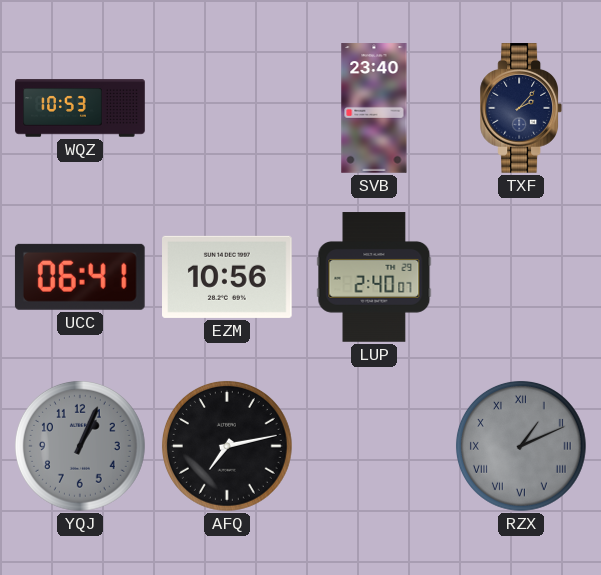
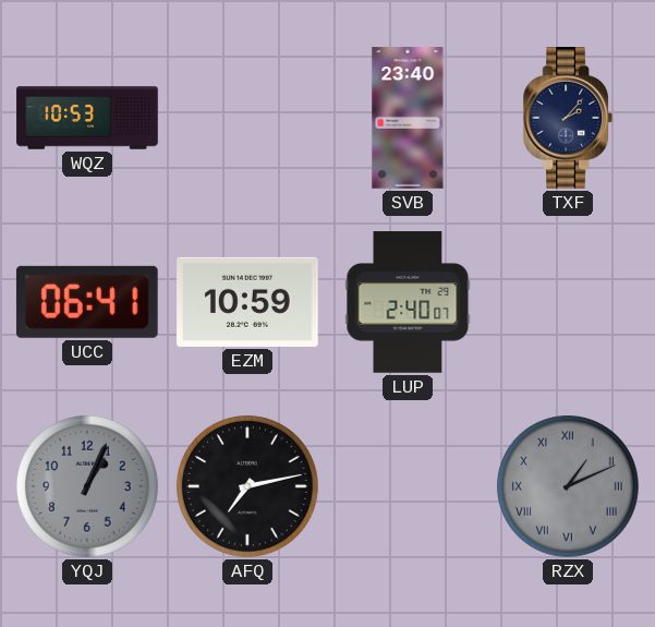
EZM: 10:56 -> 10:59
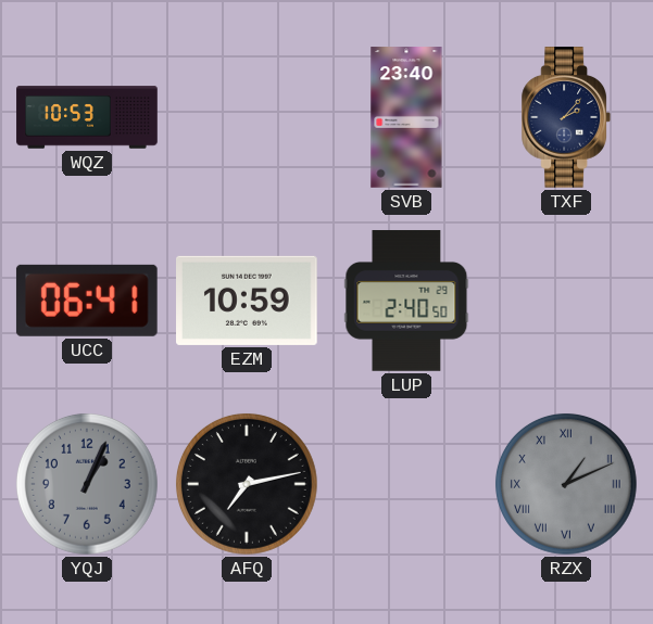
LUP: 2:40:07 -> 2:40:50
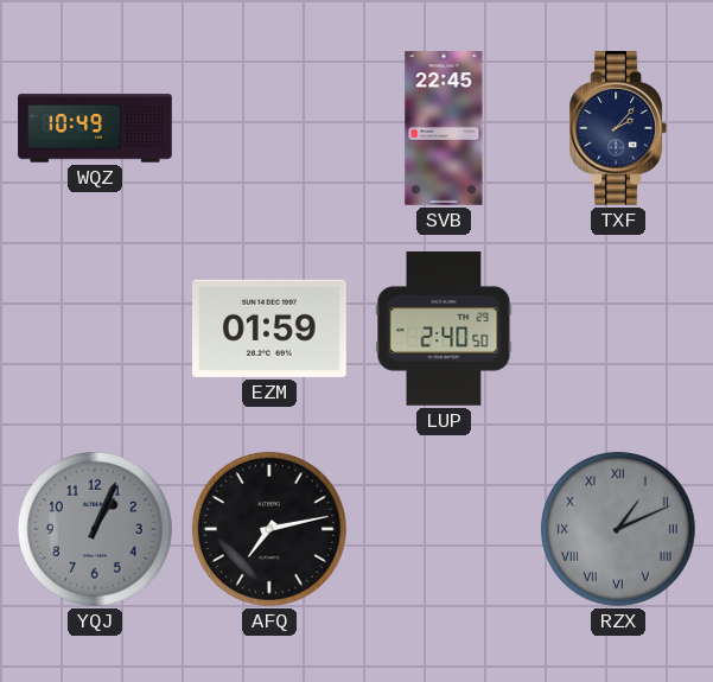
WQZ: 10:53 -> 10:49
SVB: 23:40 -> 22:45
UCC: 06:41 -> none
EZM: 10:59 -> 01:59
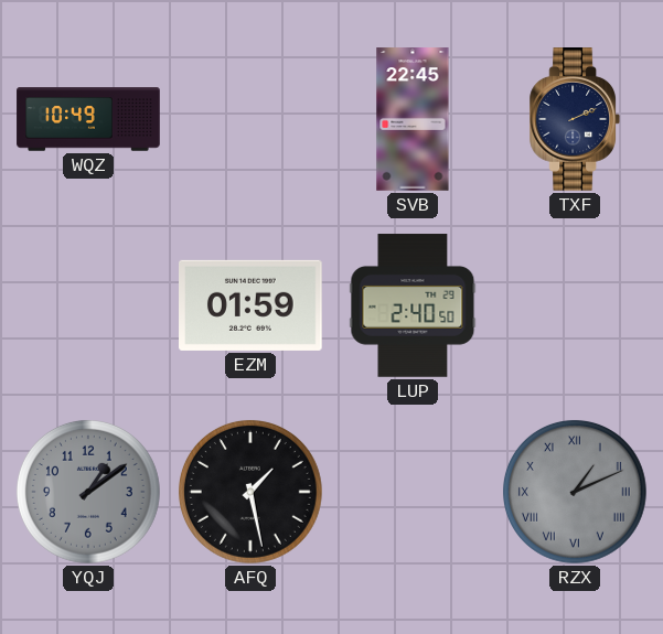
TXF: 2:07 -> 2:11
YQJ: 1:04 -> 1:09
AFQ: 7:13 -> 1:28
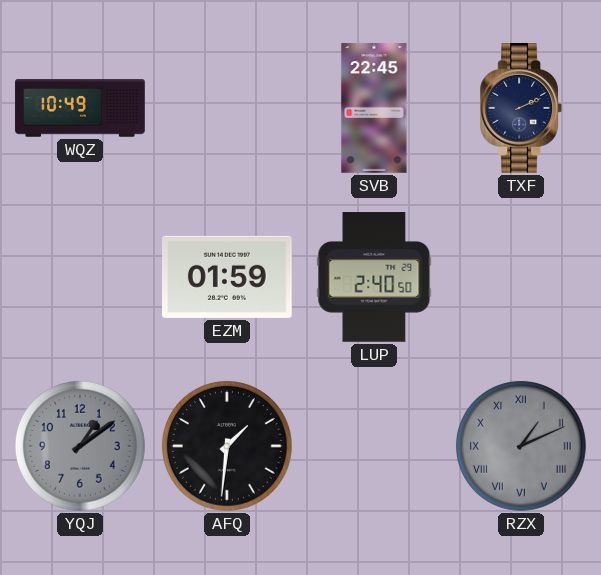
AFQ: 1:28 -> 1:31
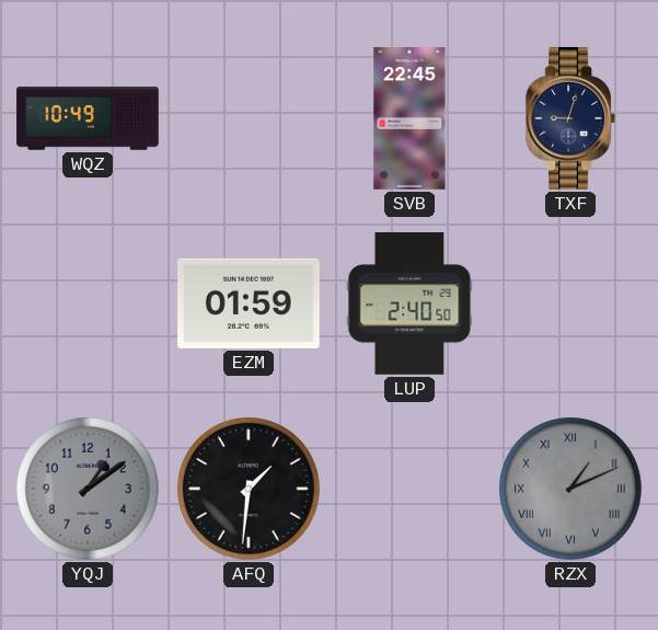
TXF: 2:11 -> 9:03
